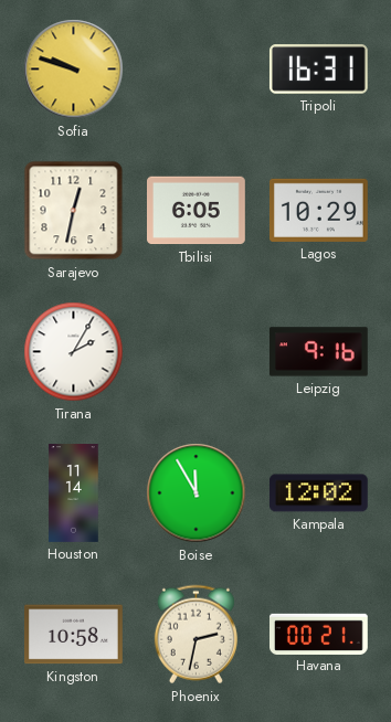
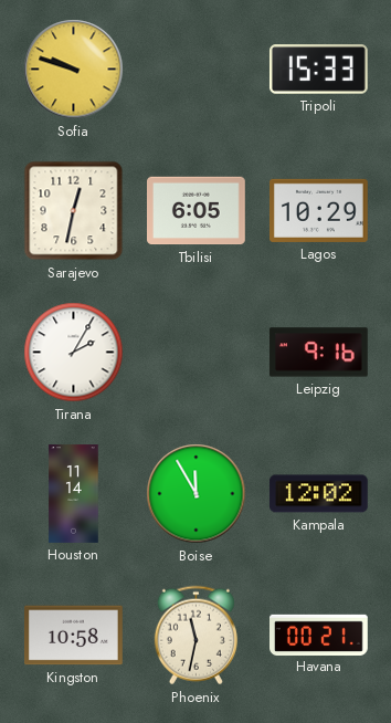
Tripoli: 16:31 -> 15:33
Phoenix: 2:32 -> 11:32
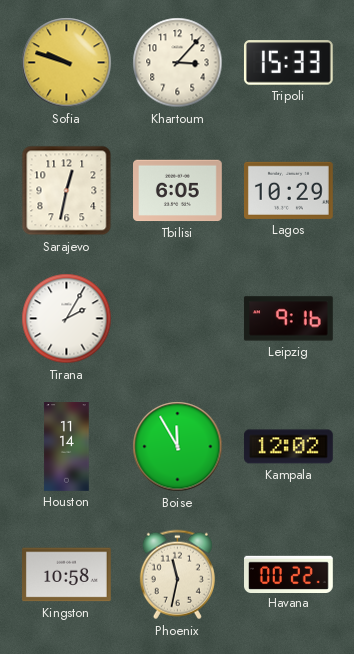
Khartoum: none -> 3:07
Havana: 00:21 -> 00:22
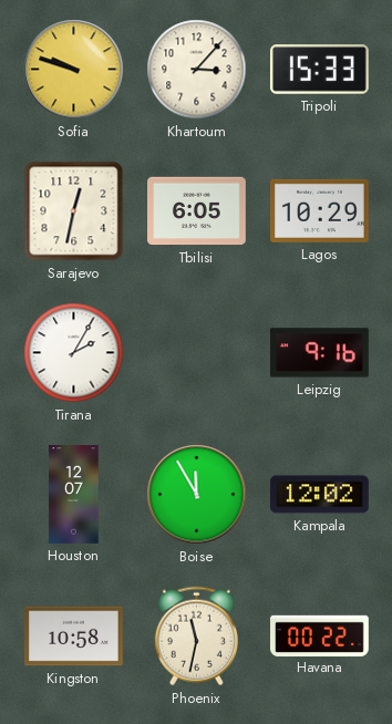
Houston: 11:14 -> 12:07
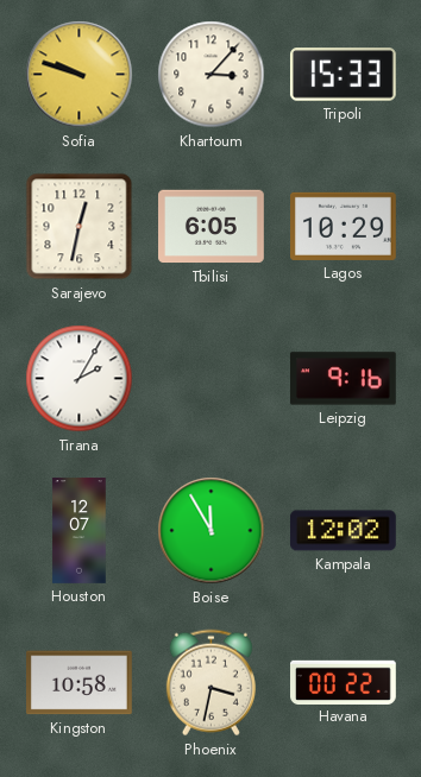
Phoenix: 11:32 -> 3:32
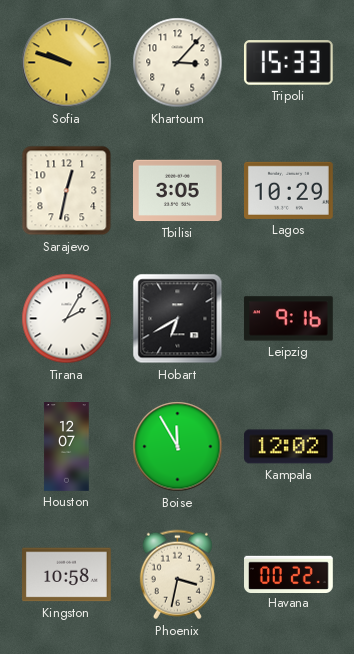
Tbilisi: 6:05 -> 3:05
Hobart: none -> 6:40
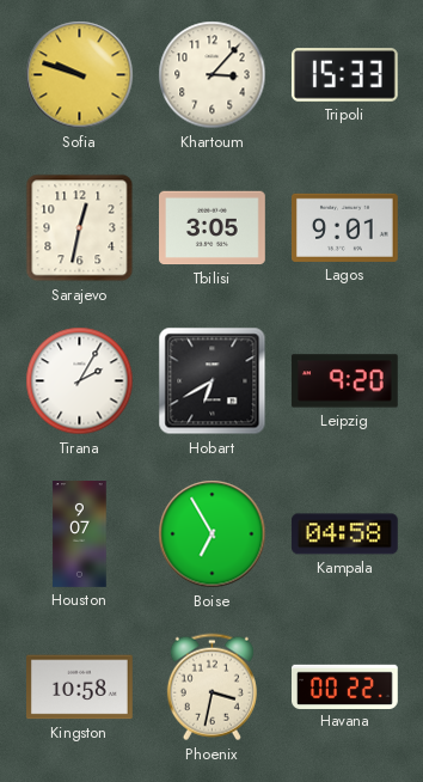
Lagos: 10:29 -> 9:01
Leipzig: 9:16 -> 9:20
Houston: 12:07 -> 9:07
Boise: 11:55 -> 6:55
Kampala: 12:02 -> 04:58
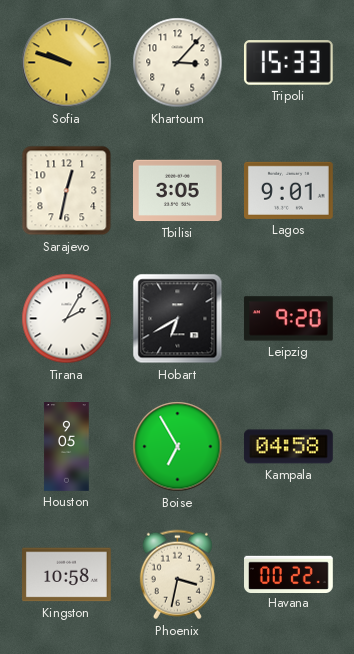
Houston: 9:07 -> 9:05
